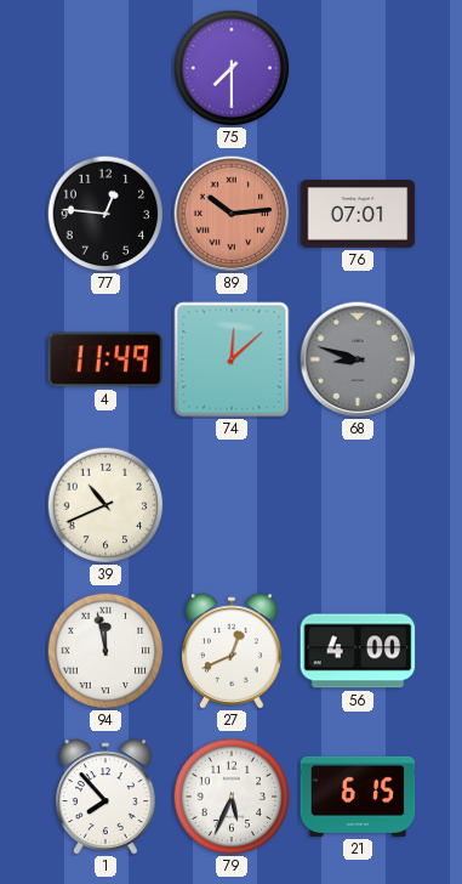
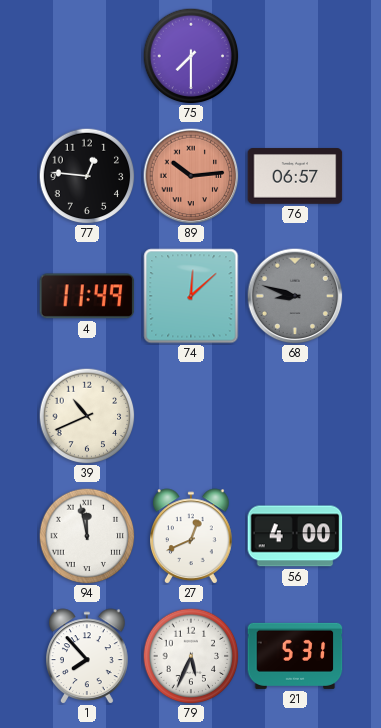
76: 07:01 -> 06:57
21: 6:15 -> 5:31
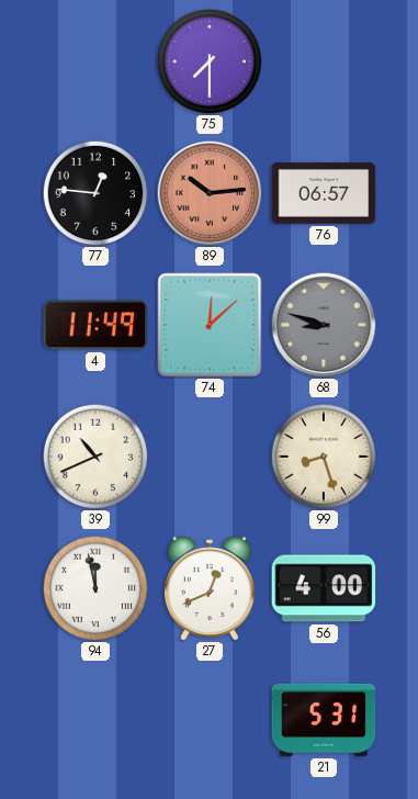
99: none -> 8:27
1: 7:53 -> none
79: 5:34 -> none
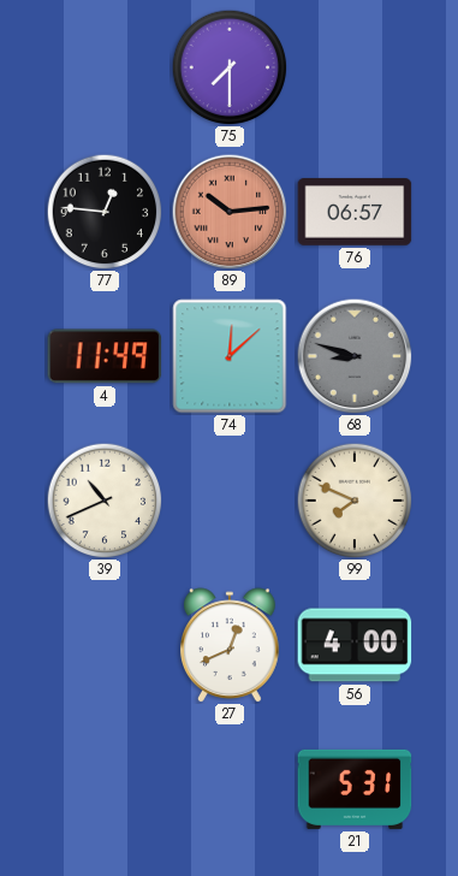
99: 8:27 -> 7:49
94: 11:58 -> none
